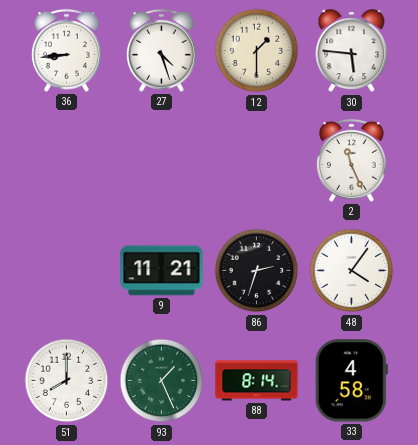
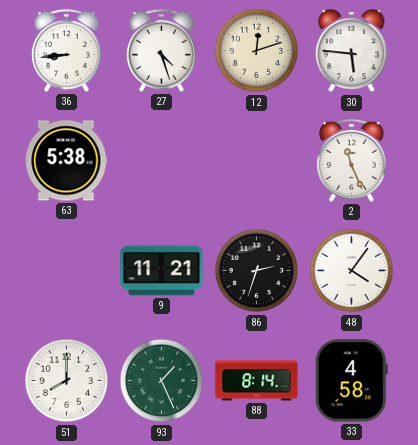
12: 1:30 -> 12:12
63: none -> 5:38
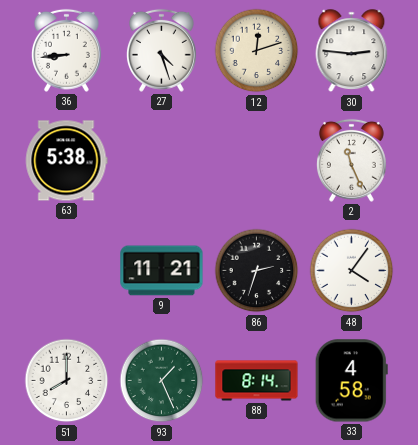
30: 5:46 -> 2:46
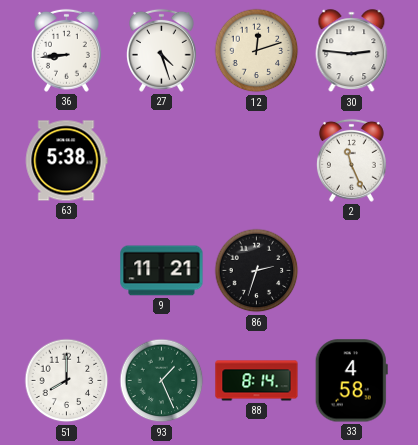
48: 4:06 -> none
